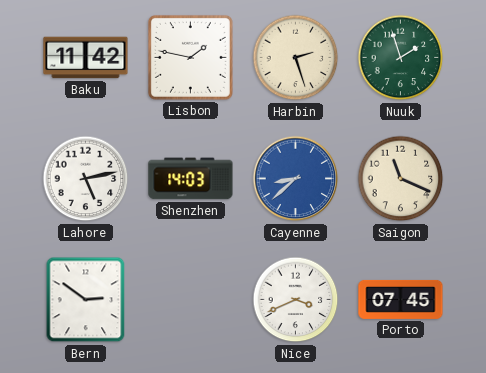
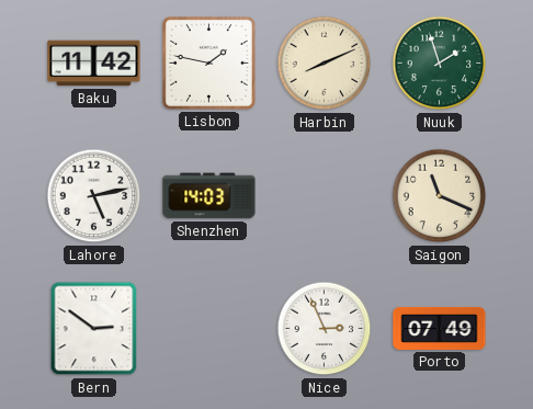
Harbin: 2:27 -> 8:11
Cayenne: 8:38 -> none
Nice: 3:41 -> 2:56
Porto: 07:45 -> 07:49
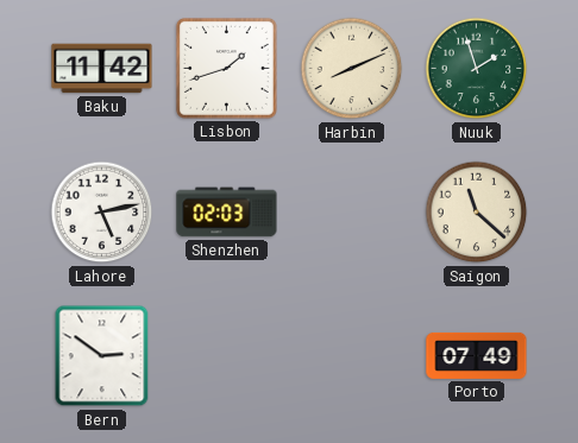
Lisbon: 1:47 -> 1:42
Shenzhen: 14:03 -> 02:03
Saigon: 11:19 -> 11:22
Nice: 2:56 -> none
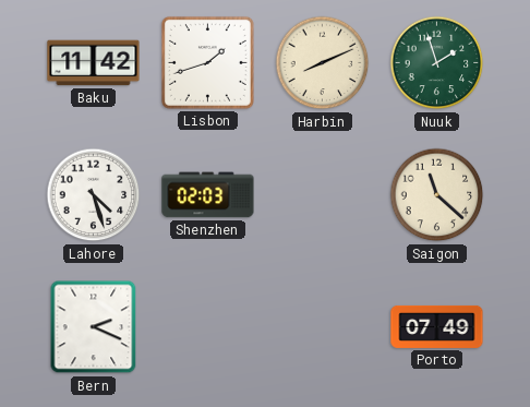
Lahore: 5:13 -> 4:27
Bern: 2:51 -> 2:19
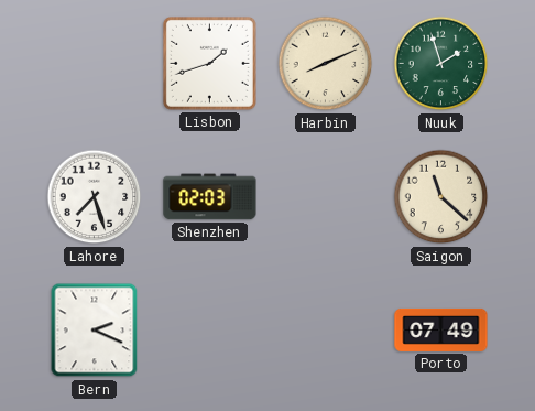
Baku: 11:42 -> none
Lahore: 4:27 -> 7:27
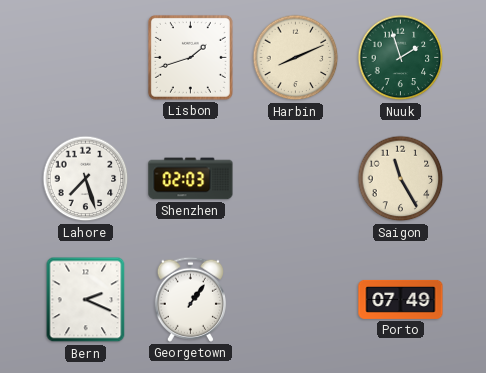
Saigon: 11:22 -> 11:25
Georgetown: none -> 1:06
